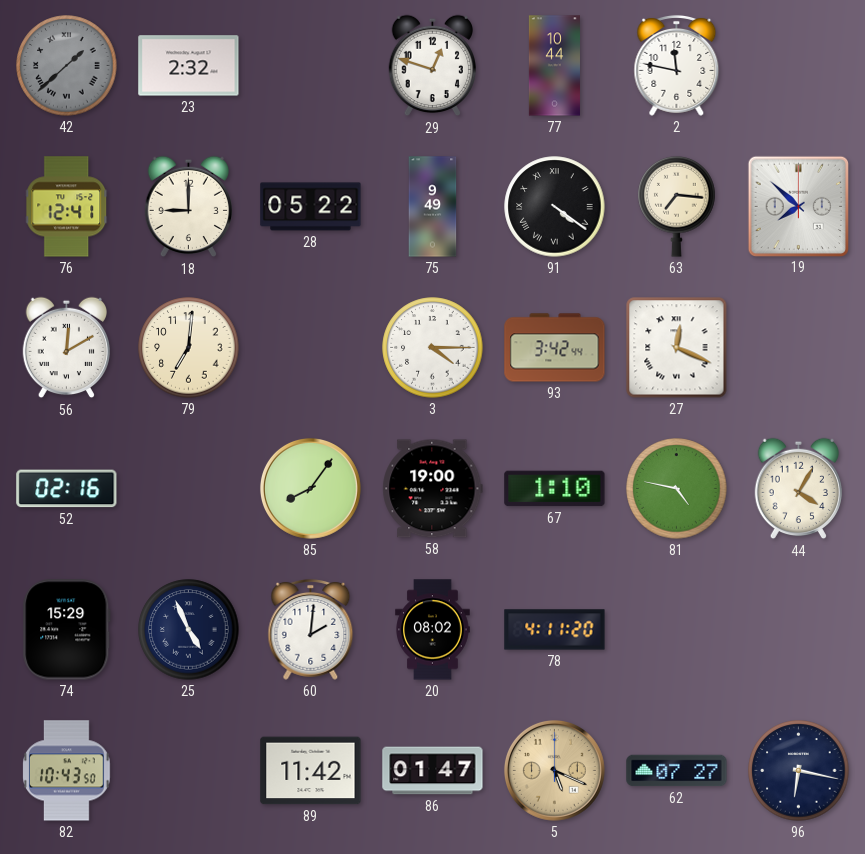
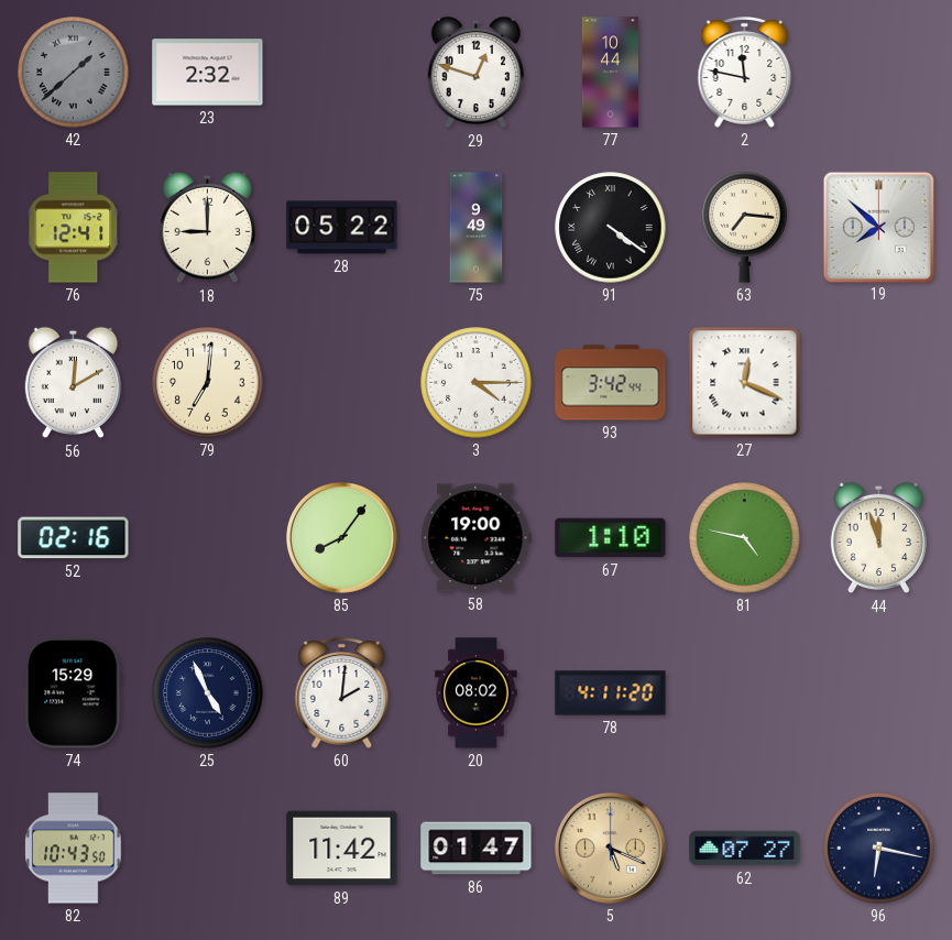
44: 4:05 -> 11:57
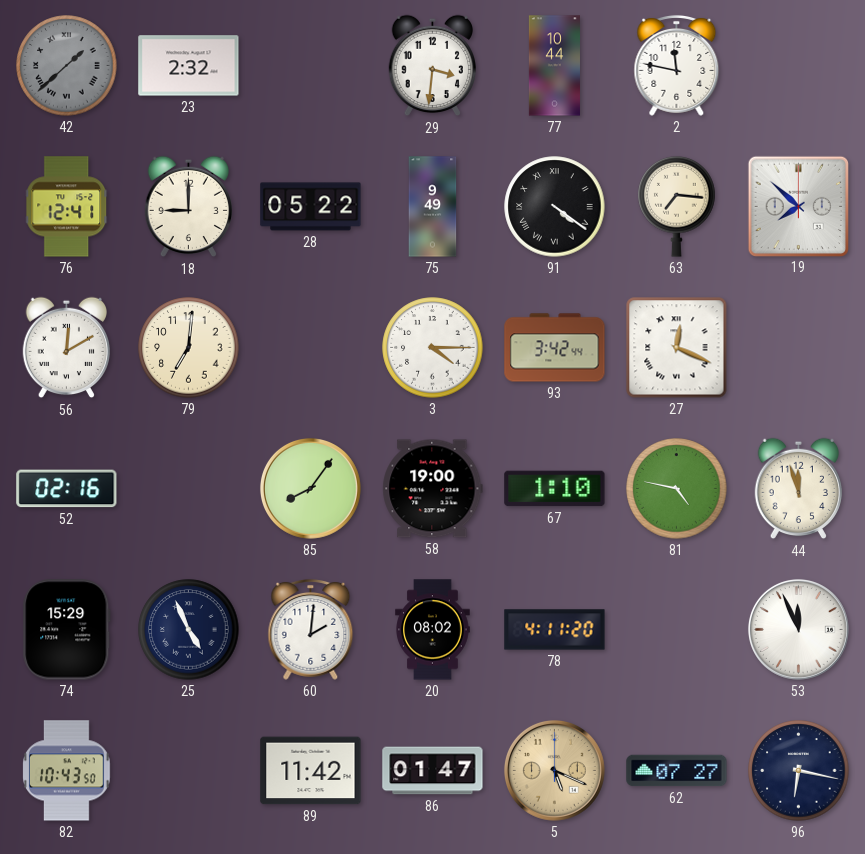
29: 12:48 -> 3:31
53: none -> 11:56
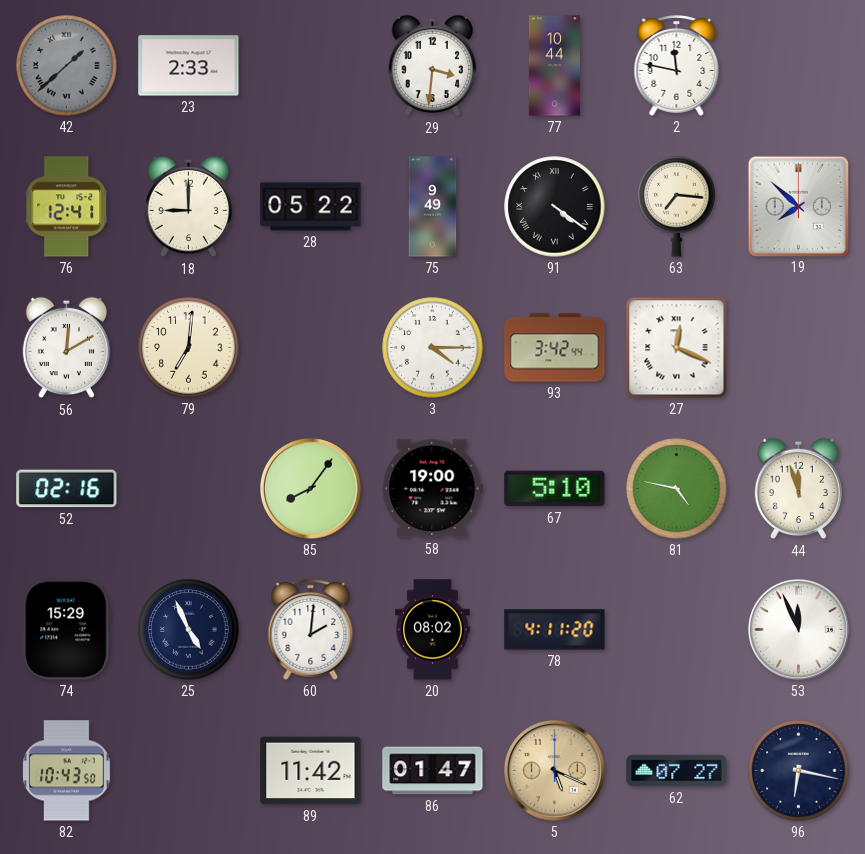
23: 2:32 -> 2:33
67: 1:10 -> 5:10
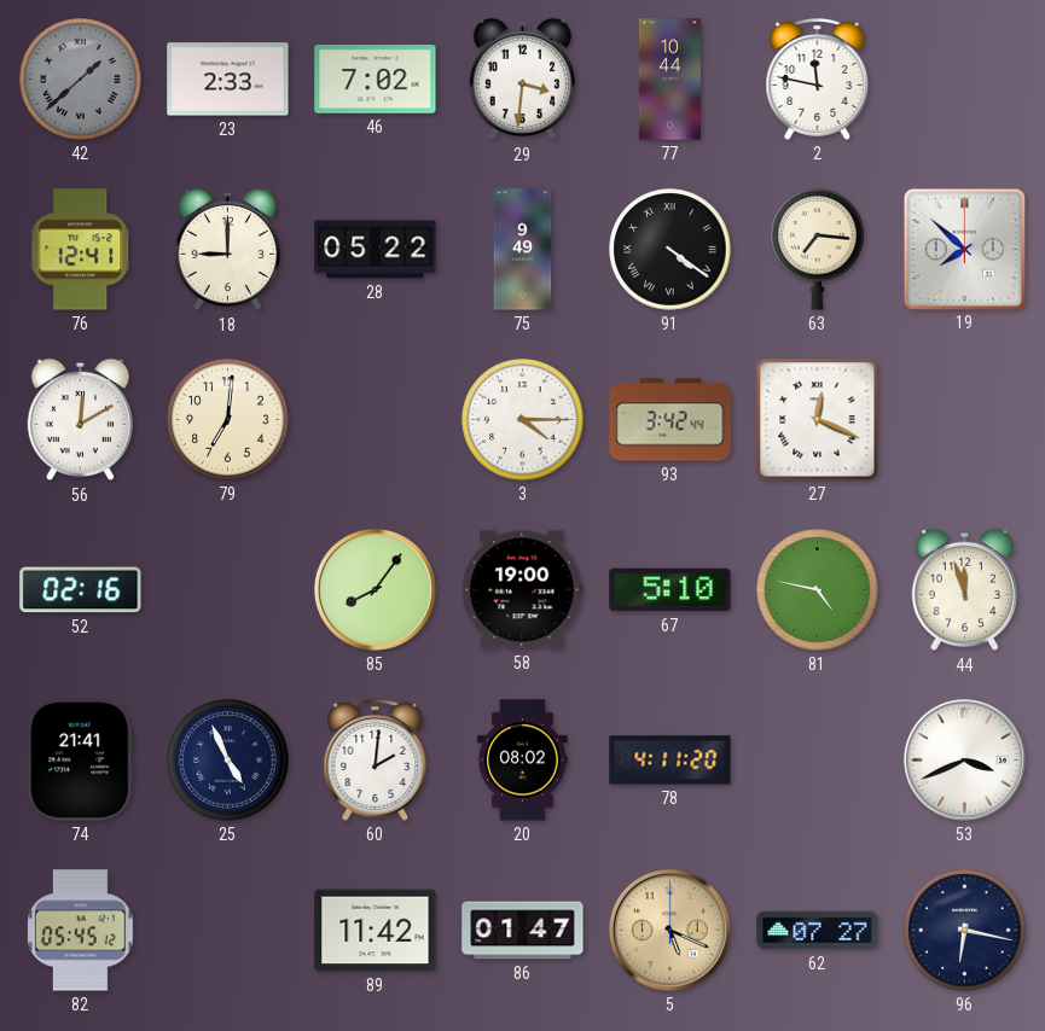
46: none -> 7:02
74: 15:29 -> 21:41
53: 11:56 -> 3:41
82: 10:43 -> 05:45
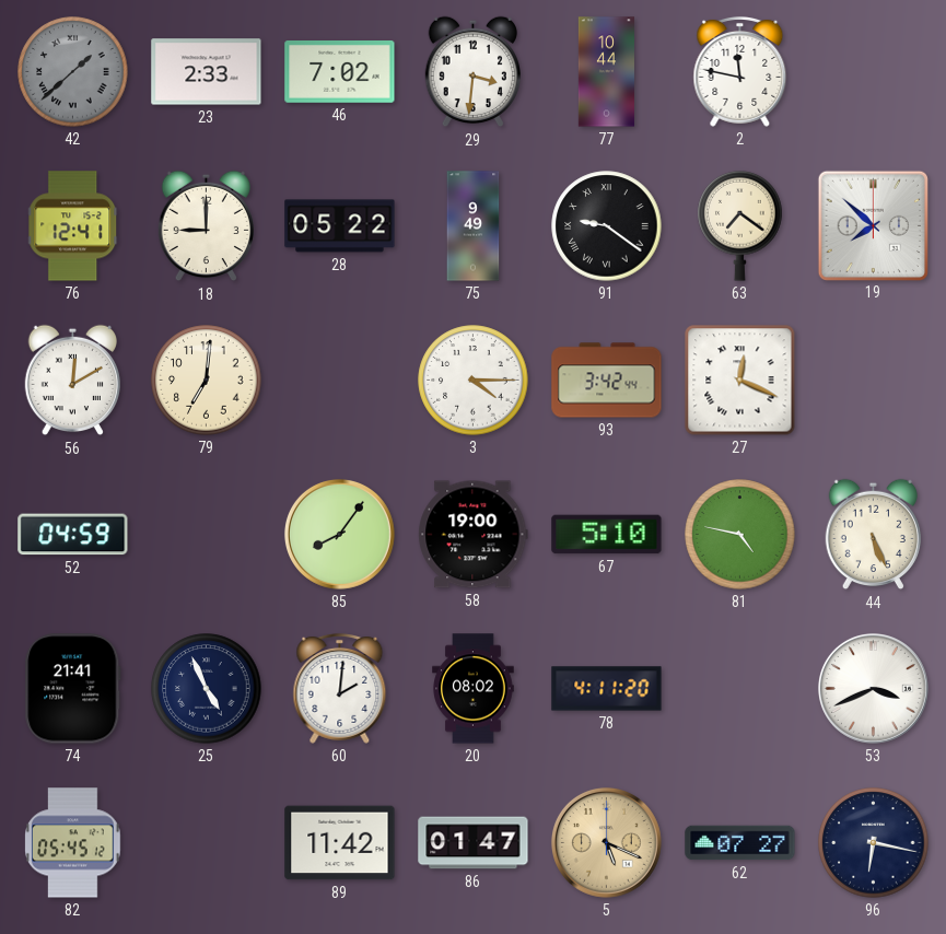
91: 4:21 -> 9:21
63: 7:16 -> 7:21
52: 02:16 -> 04:59
44: 11:57 -> 5:26
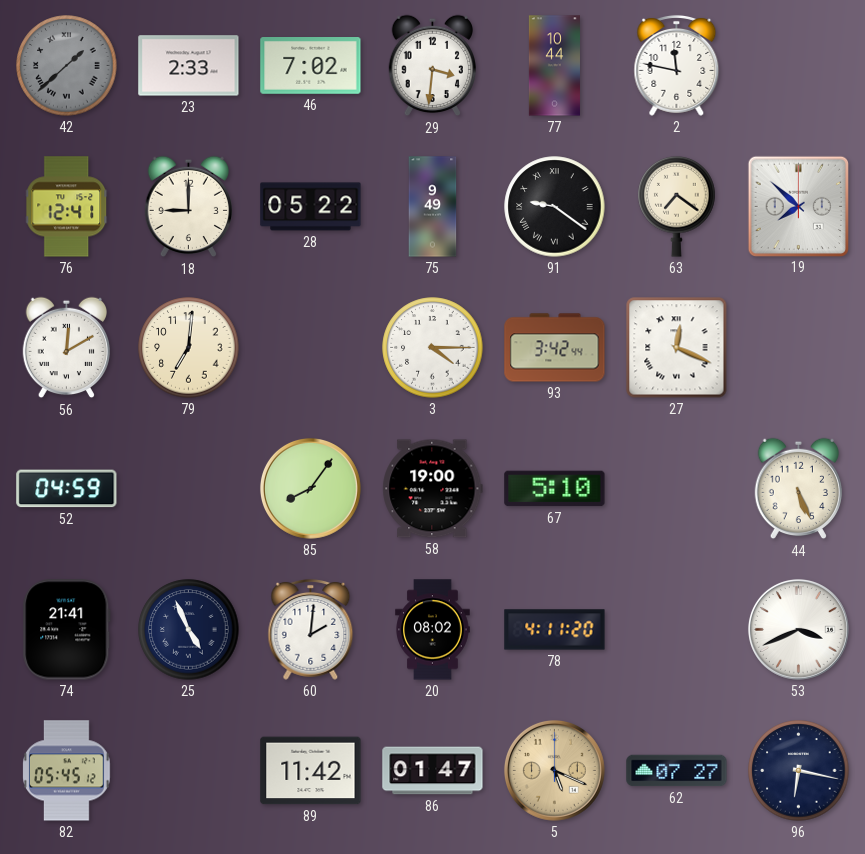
81: 4:47 -> none
